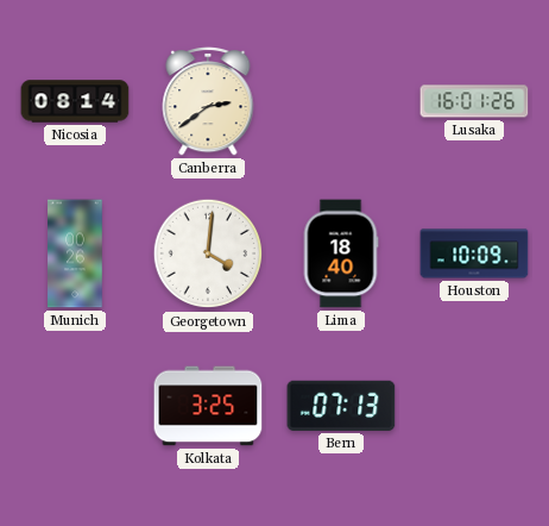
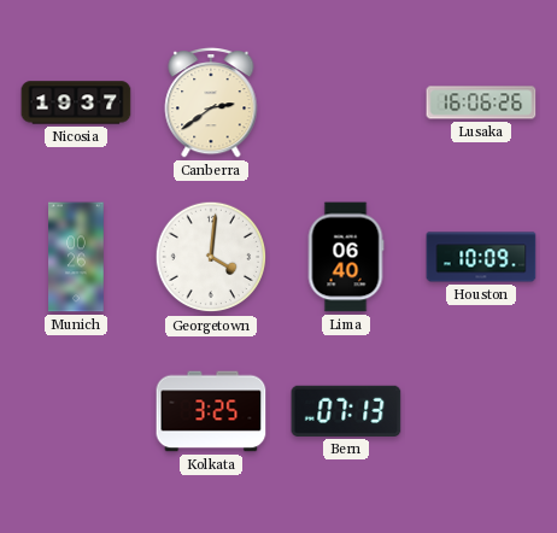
Nicosia: 08:14 -> 19:37
Lusaka: 16:01 -> 16:06
Lima: 18:40 -> 06:40
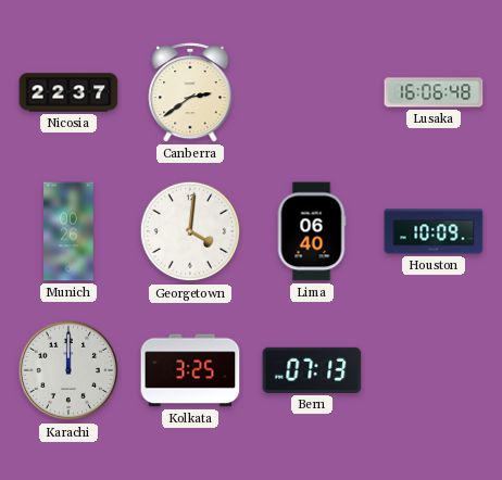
Nicosia: 19:37 -> 22:37
Lusaka: 16:06:26 -> 16:06:48
Karachi: none -> 12:00
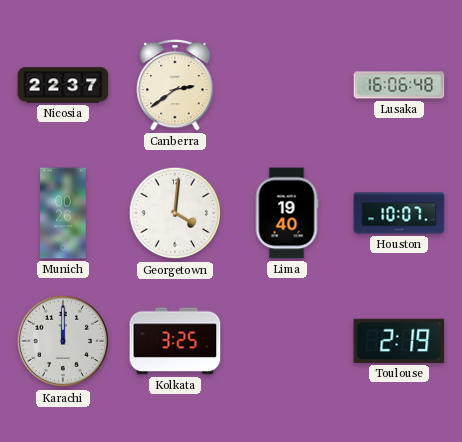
Lima: 06:40 -> 19:40
Houston: 10:09 -> 10:07
Bern: 07:13 -> none
Toulouse: none -> 2:19
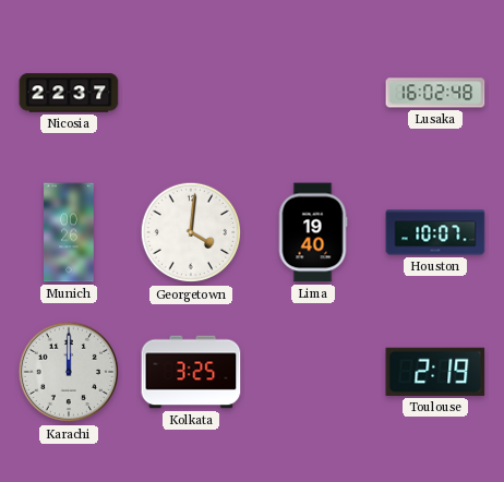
Canberra: 2:39 -> none
Lusaka: 16:06 -> 16:02
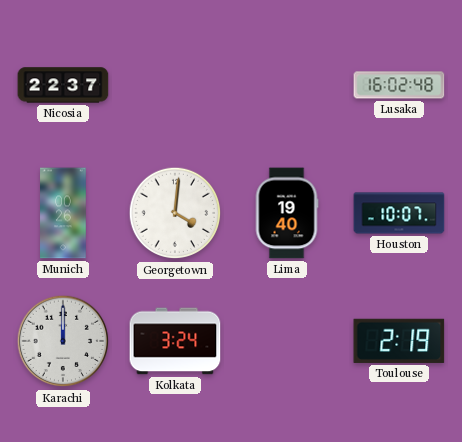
Kolkata: 3:25 -> 3:24
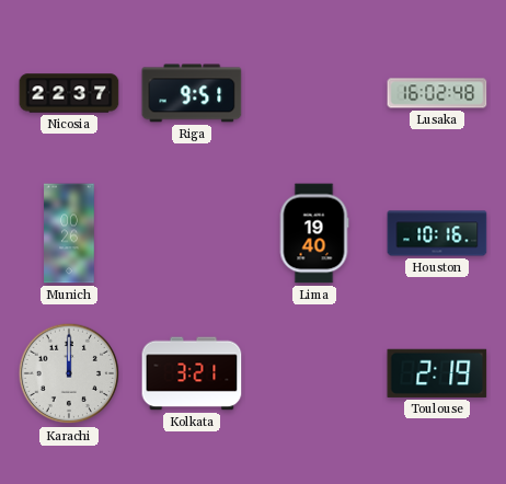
Riga: none -> 9:51
Georgetown: 4:01 -> none
Houston: 10:07 -> 10:16
Kolkata: 3:24 -> 3:21
